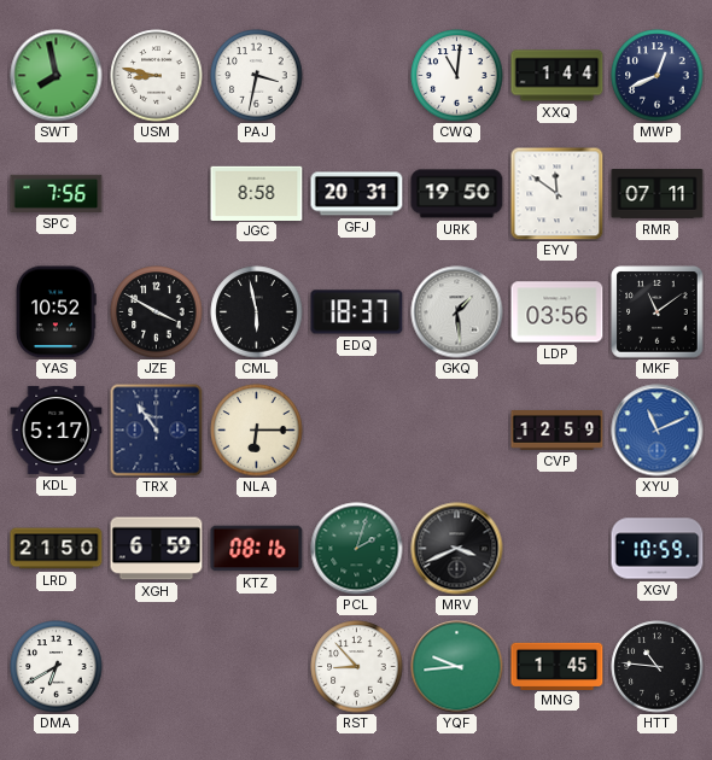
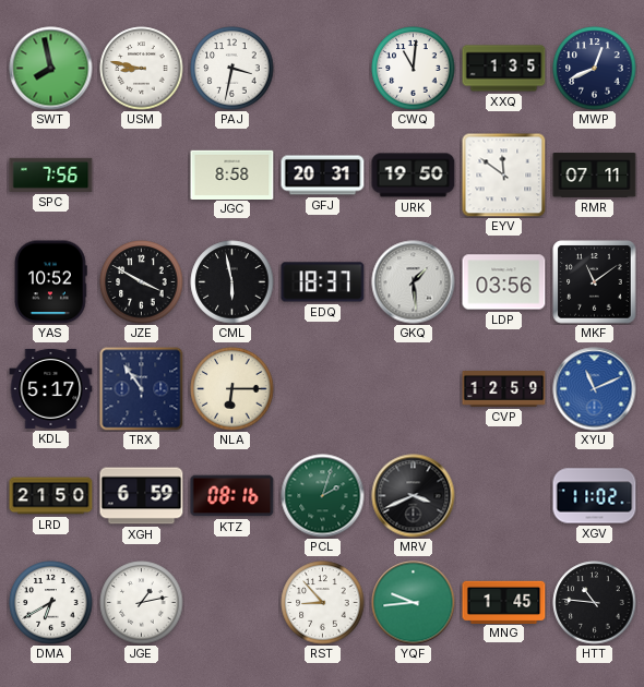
XXQ: 1:44 -> 1:35
XGV: 10:59 -> 11:02
JGE: none -> 1:13
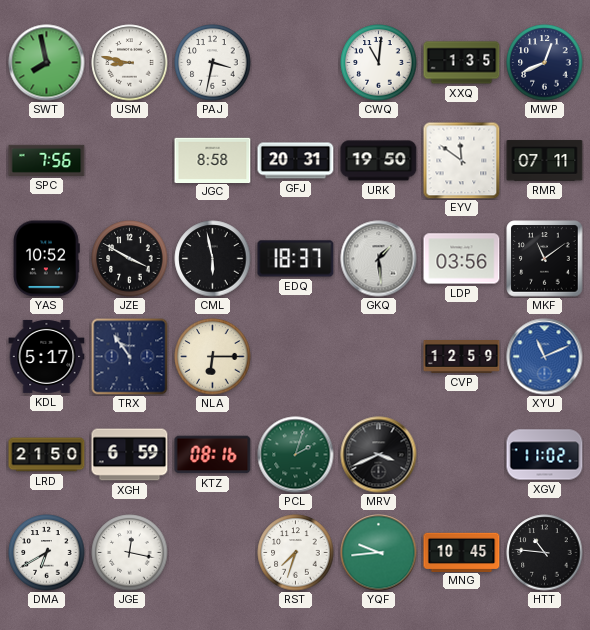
JGE: 1:13 -> 12:17
RST: 8:53 -> 7:33
MNG: 1:45 -> 10:45
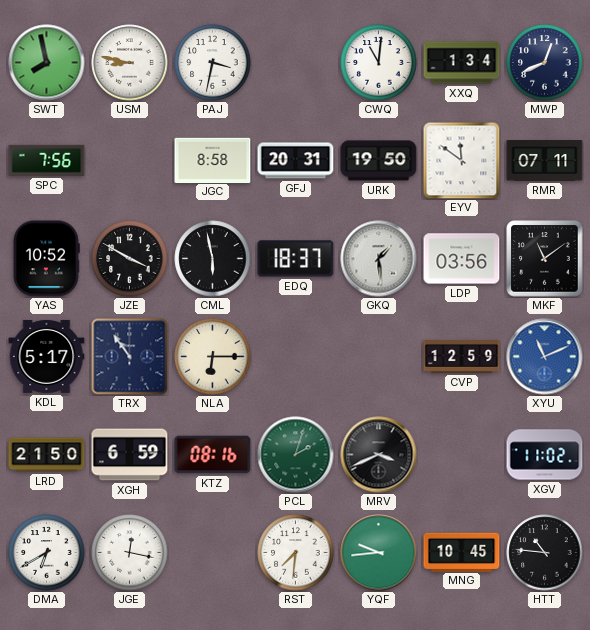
XXQ: 1:35 -> 1:34
RST: 7:33 -> 7:31
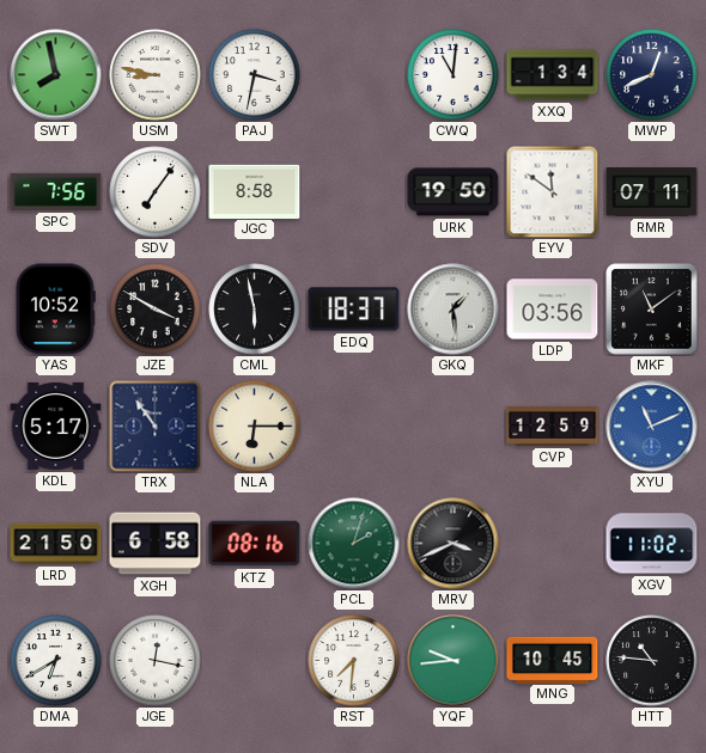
SDV: none -> 7:06
GFJ: 20:31 -> none
XGH: 6:59 -> 6:58
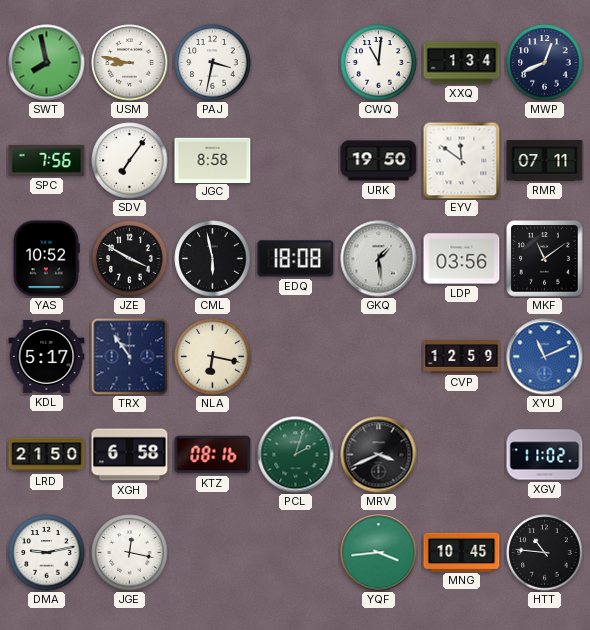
EDQ: 18:37 -> 18:08
NLA: 6:15 -> 6:17
DMA: 6:40 -> 9:13
RST: 7:31 -> none
YQF: 9:44 -> 3:44
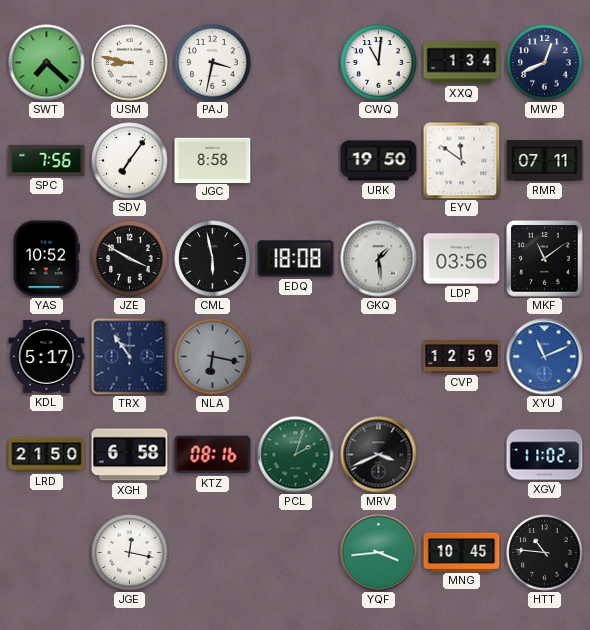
SWT: 7:58 -> 7:22
NLA dial: cream -> grey
DMA: 9:13 -> none
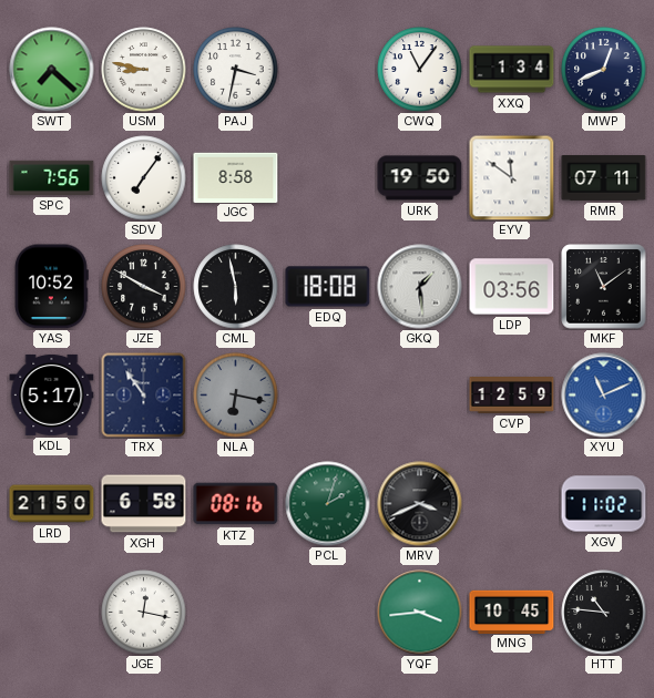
CWQ: 11:01 -> 11:06
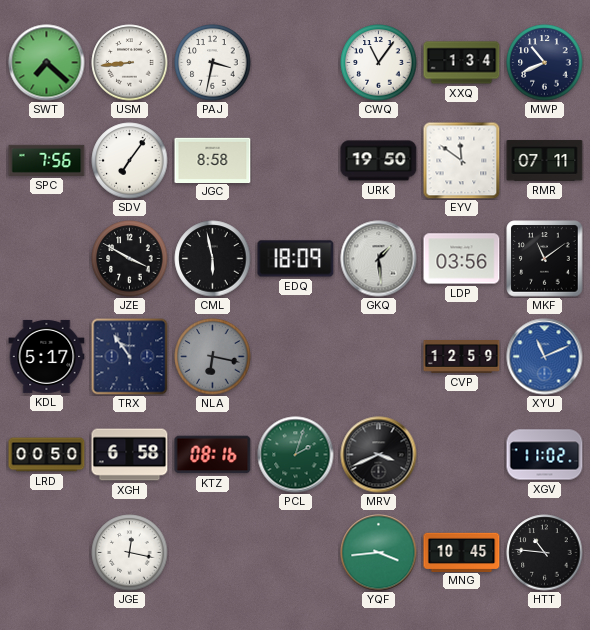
USM: 8:47 -> 8:44
MWP: 12:41 -> 10:41
YAS: 10:52 -> none
EDQ: 18:08 -> 18:09
LRD: 21:50 -> 00:50
